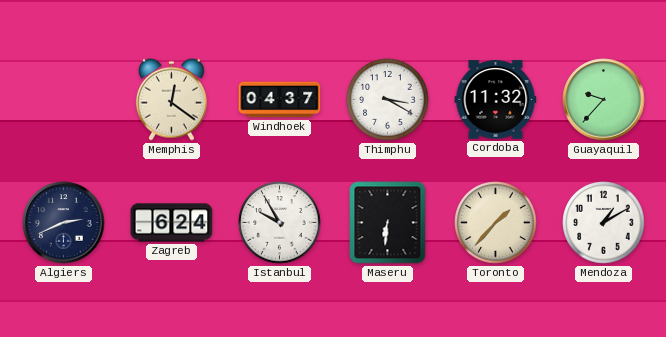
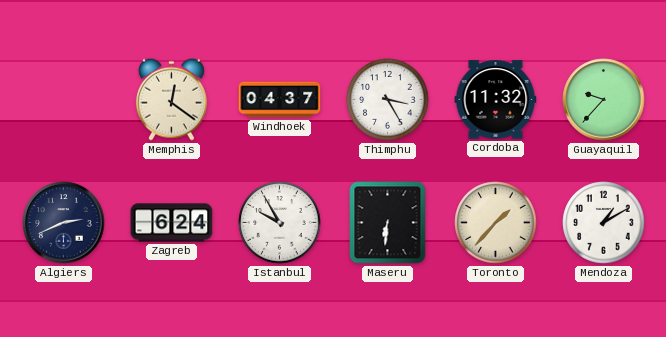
Thimphu: 3:20 -> 3:25
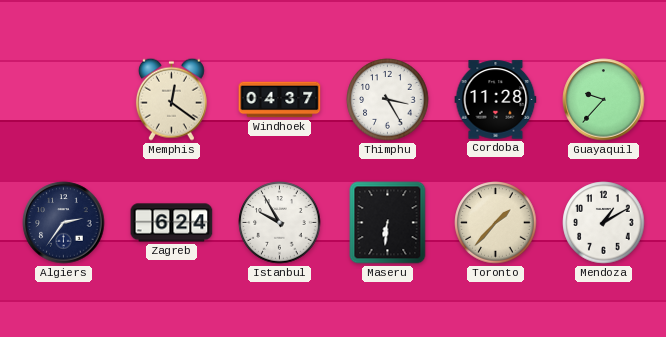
Cordoba: 11:32 -> 11:28
Algiers: 2:41 -> 2:36
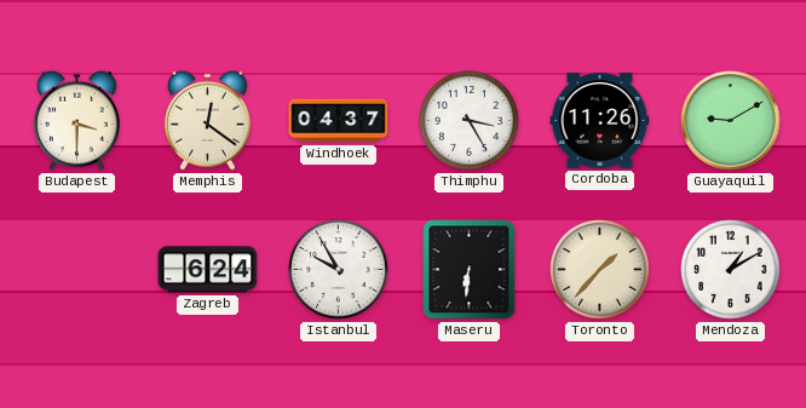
Budapest: none -> 3:30
Cordoba: 11:28 -> 11:26
Guayaquil: 9:37 -> 9:10
Algiers: 2:36 -> none
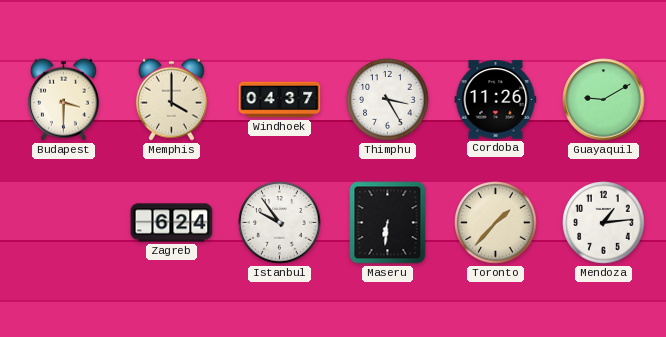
Memphis: 12:21 -> 4:00
Istanbul: 9:55 -> 9:54
Mendoza: 1:10 -> 1:14
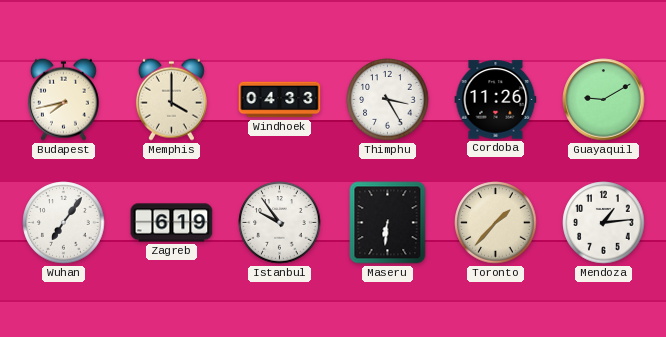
Budapest: 3:30 -> 7:43
Windhoek: 04:37 -> 04:33
Wuhan: none -> 7:06
Zagreb: 6:24 -> 6:19
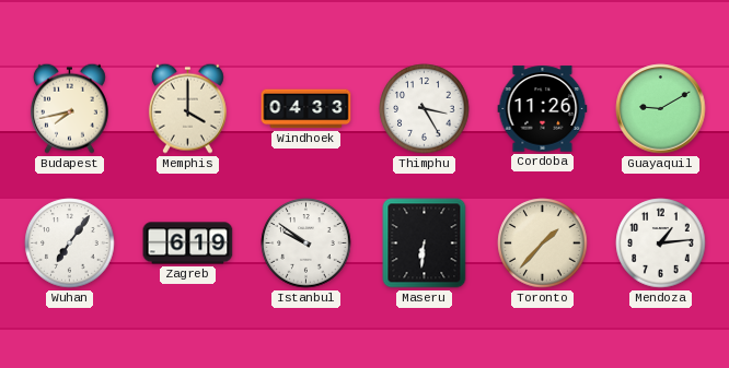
Istanbul: 9:54 -> 9:51
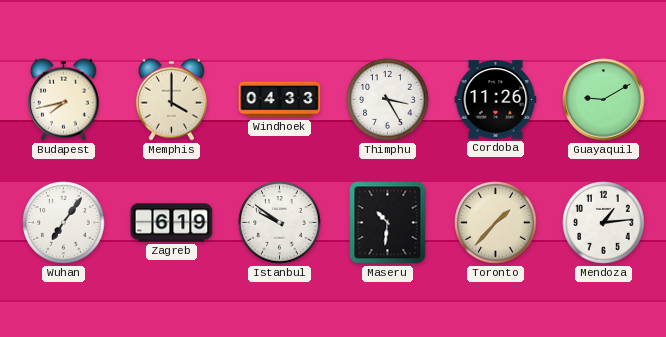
Maseru: 6:31 -> 10:31
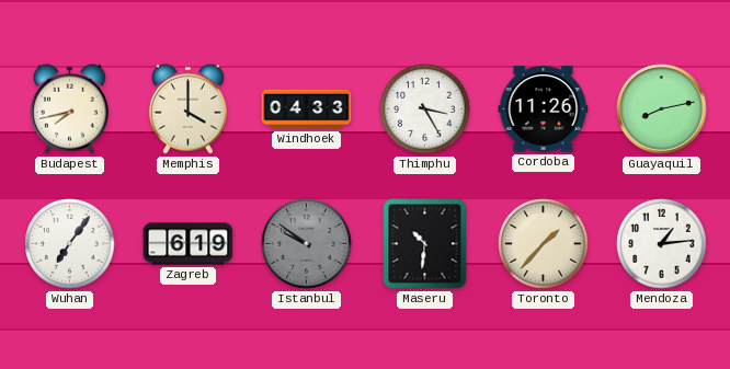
Guayaquil: 9:10 -> 8:13
Istanbul dial: white -> grey
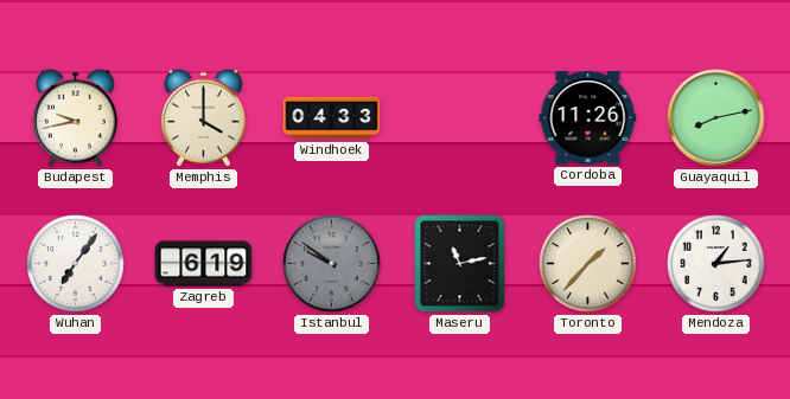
Budapest: 7:43 -> 9:43
Thimphu: 3:25 -> none
Maseru: 10:31 -> 11:13
